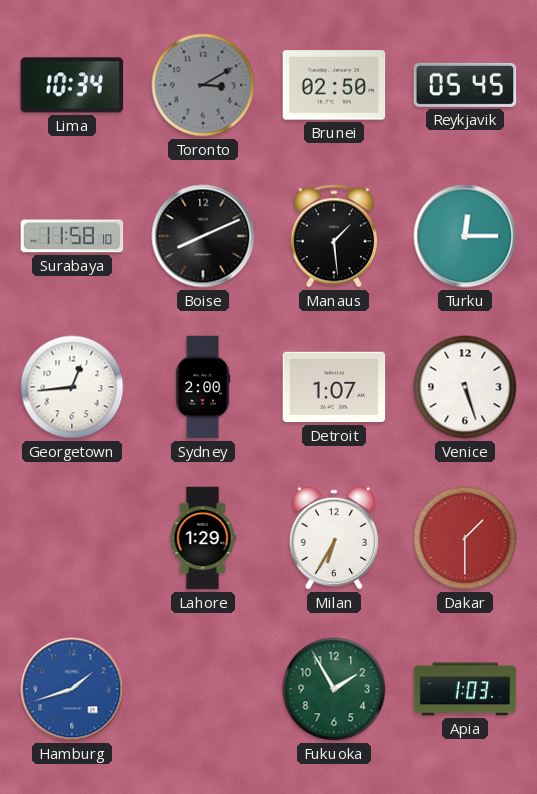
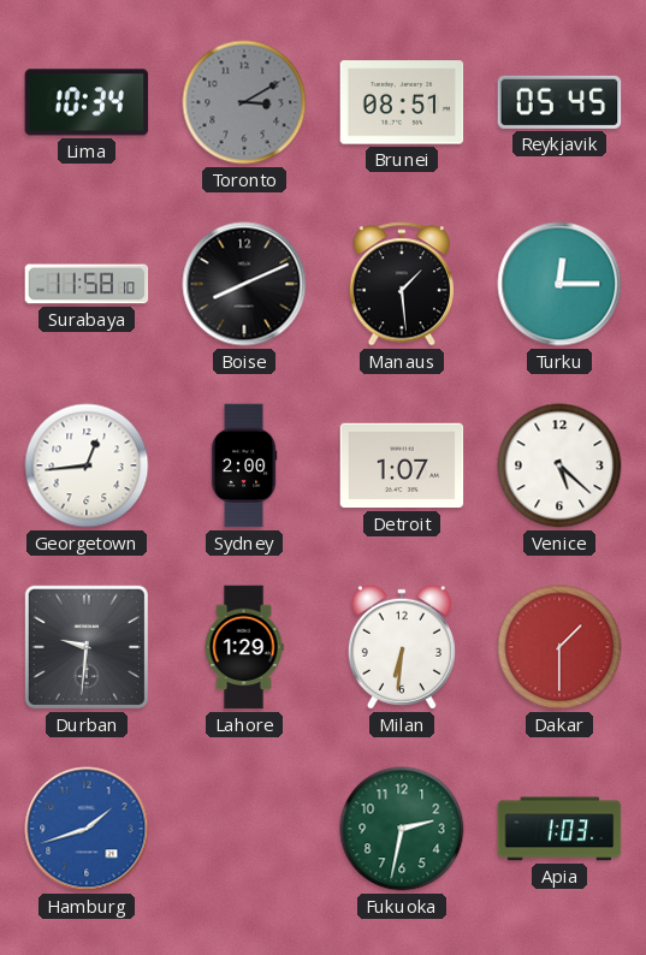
Brunei: 02:50 -> 08:51
Venice: 5:27 -> 5:22
Durban: none -> 9:31
Milan: 6:35 -> 6:31
Fukuoka: 1:55 -> 2:32
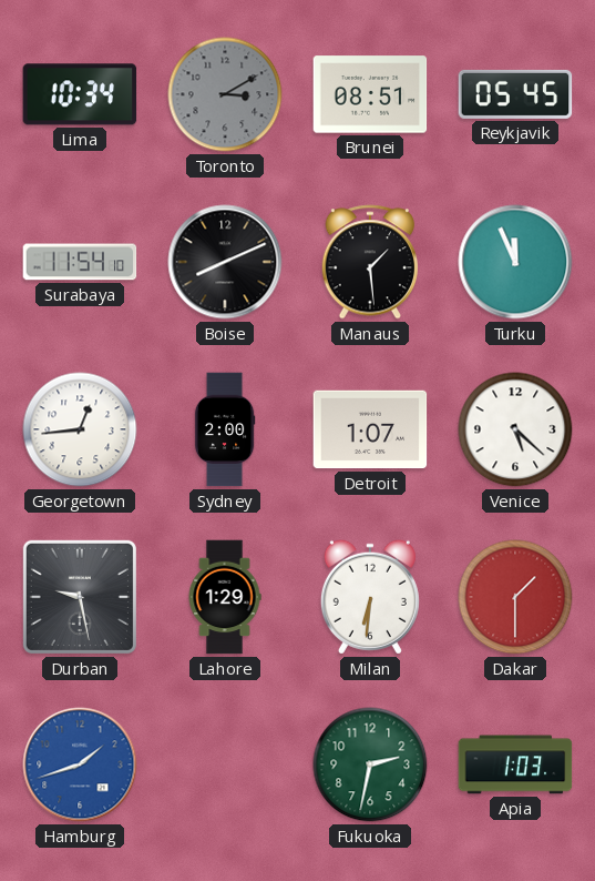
Surabaya: 11:58 -> 11:54
Turku: 12:15 -> 11:56
Durban: 9:31 -> 9:28
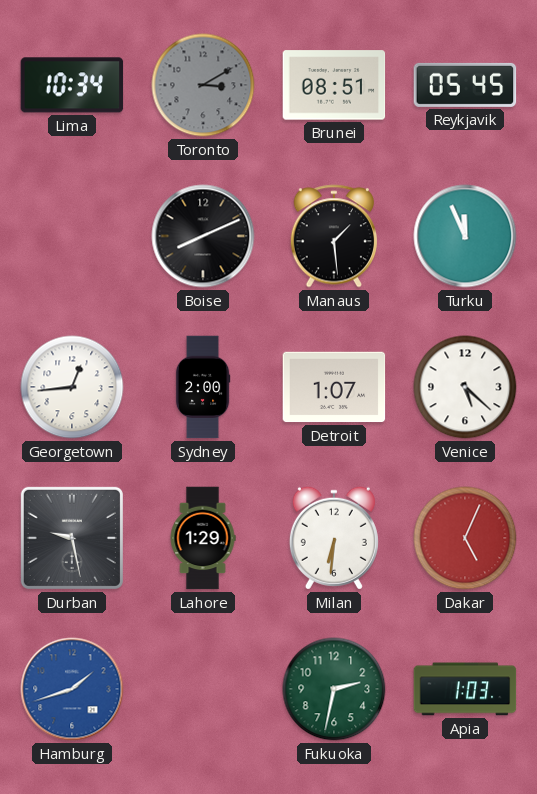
Surabaya: 11:54 -> none
Dakar: 1:30 -> 5:04
